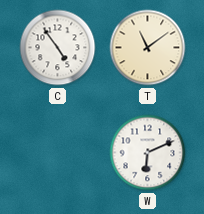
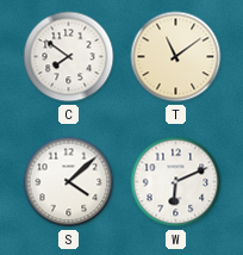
C: 4:54 -> 7:51
S: none -> 4:08
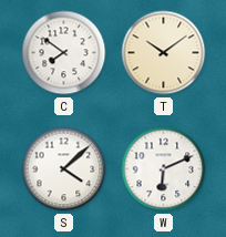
T: 11:09 -> 10:09
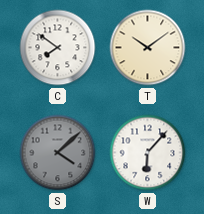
S dial: white -> grey
W: 6:11 -> 6:07
